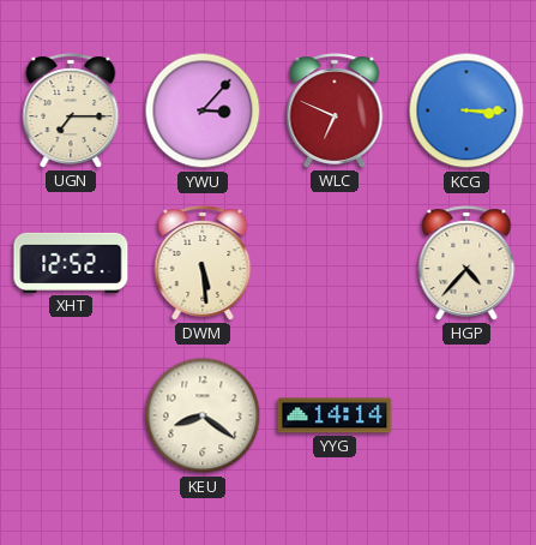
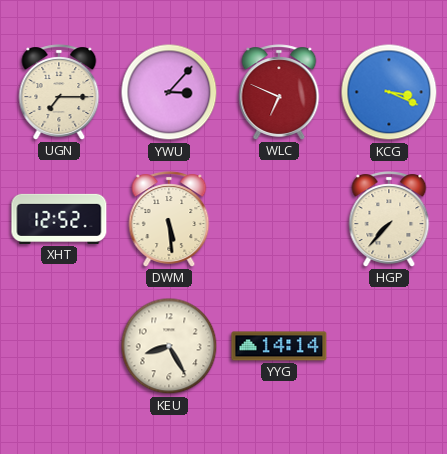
KCG: 3:15 -> 3:19
HGP: 4:37 -> 7:37
KEU: 8:21 -> 8:25
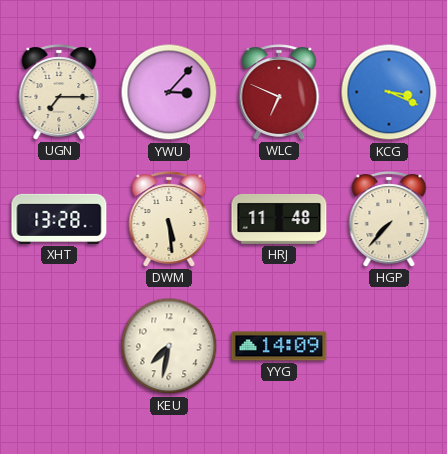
XHT: 12:52 -> 13:28
HRJ: none -> 11:48
KEU: 8:25 -> 7:32
YYG: 14:14 -> 14:09
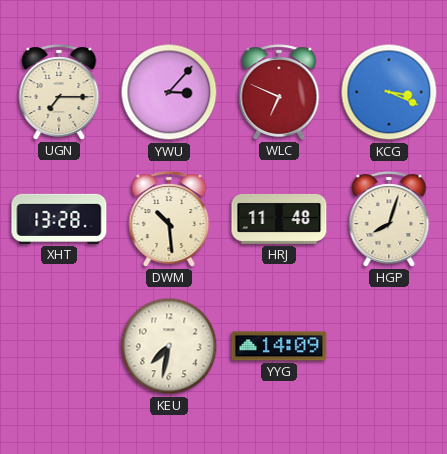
DWM: 5:29 -> 10:29
HGP: 7:37 -> 8:03
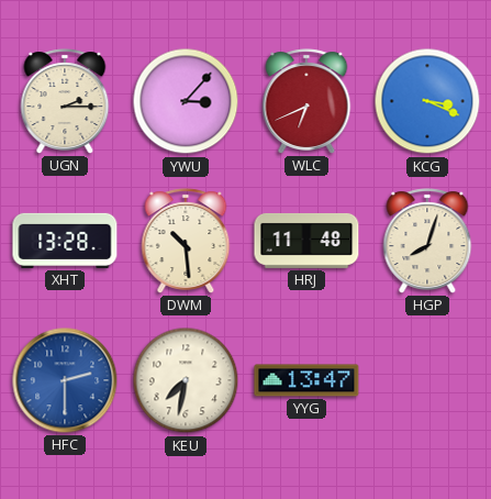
UGN: 7:15 -> 2:15
WLC: 6:49 -> 6:41
HFC: none -> 2:30
YYG: 14:09 -> 13:47
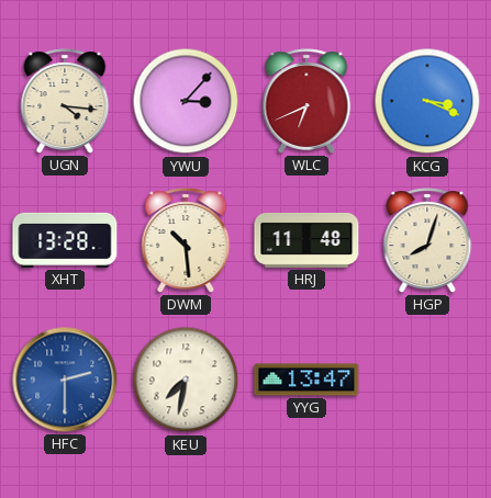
UGN: 2:15 -> 4:16
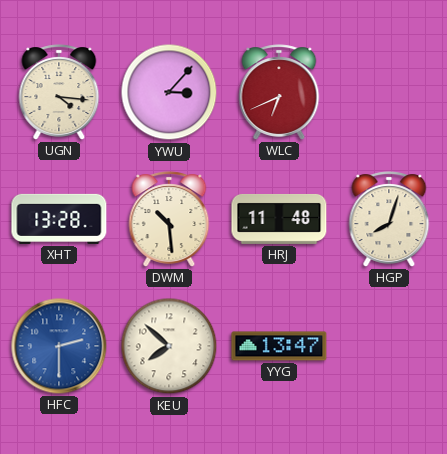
KCG: 3:19 -> none
KEU: 7:32 -> 7:52
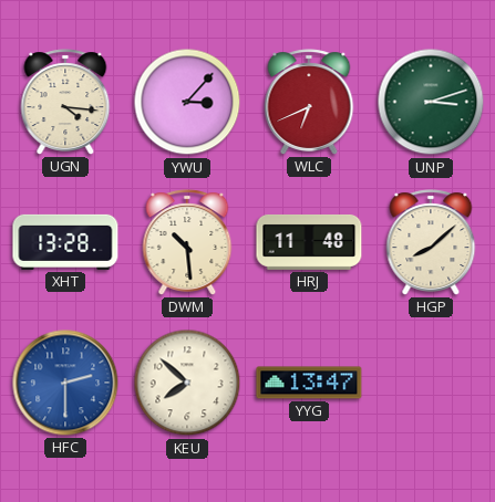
UNP: none -> 3:12
HGP: 8:03 -> 8:08
